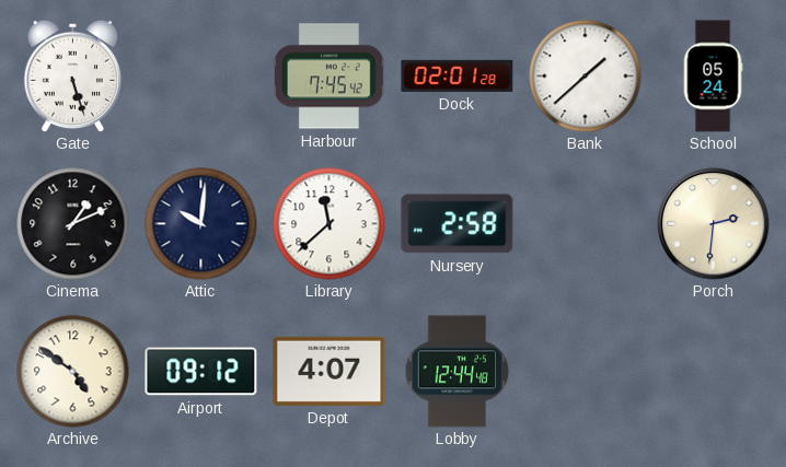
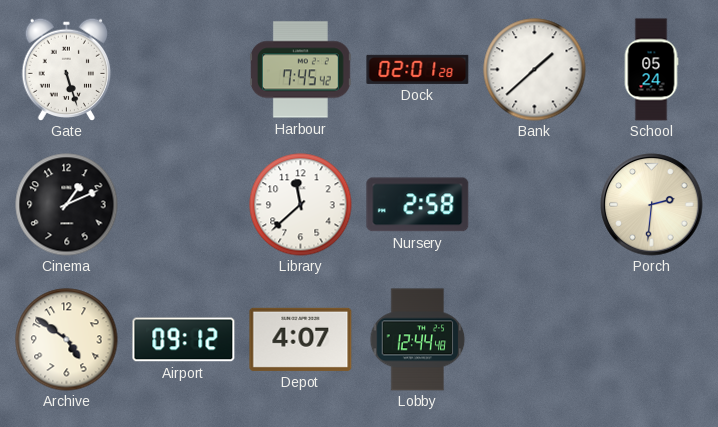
Attic: 10:01 -> none
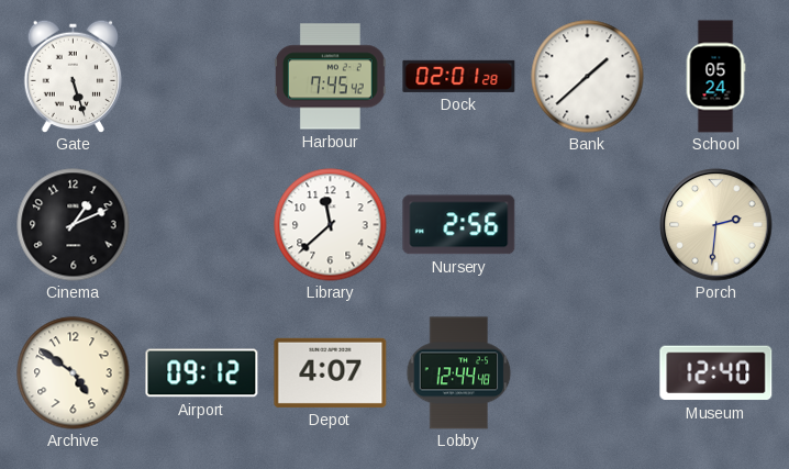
Nursery: 2:58 -> 2:56
Museum: none -> 12:40
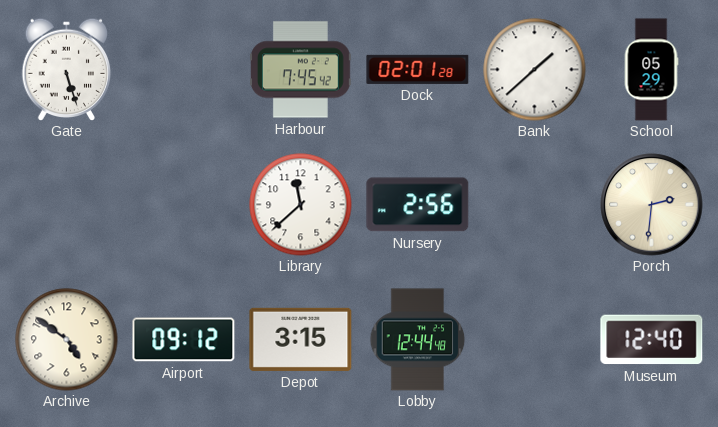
School: 05:24 -> 05:29
Cinema: 1:11 -> none
Depot: 4:07 -> 3:15
